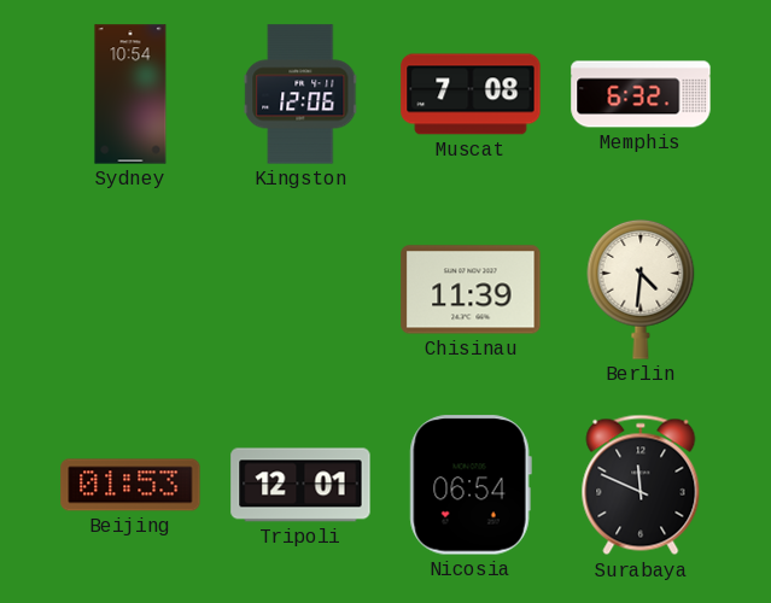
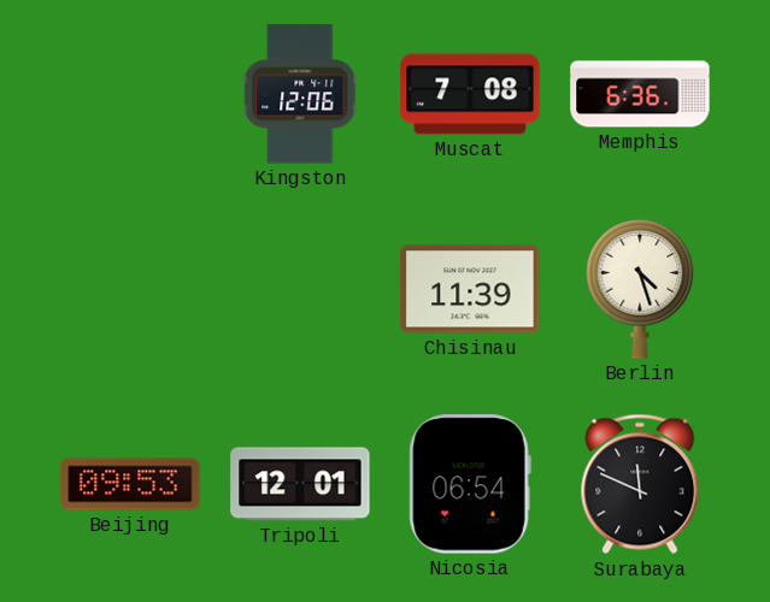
Sydney: 10:54 -> none
Memphis: 6:32 -> 6:36
Berlin: 4:31 -> 4:27
Beijing: 01:53 -> 09:53
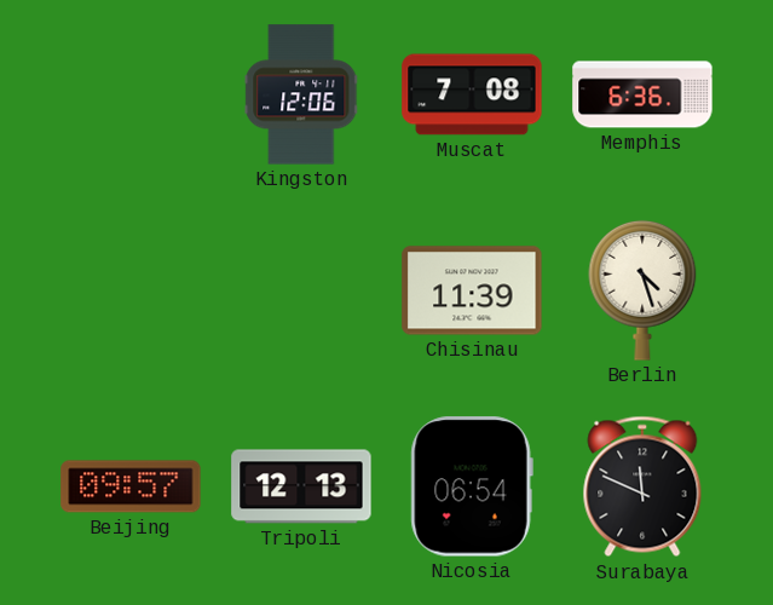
Beijing: 09:53 -> 09:57
Tripoli: 12:01 -> 12:13
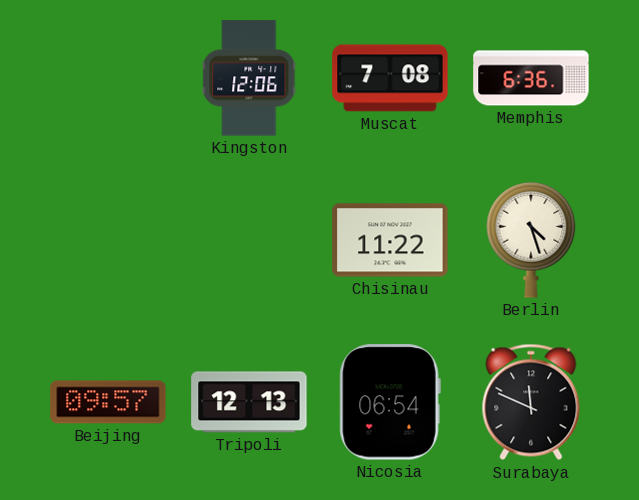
Chisinau: 11:39 -> 11:22
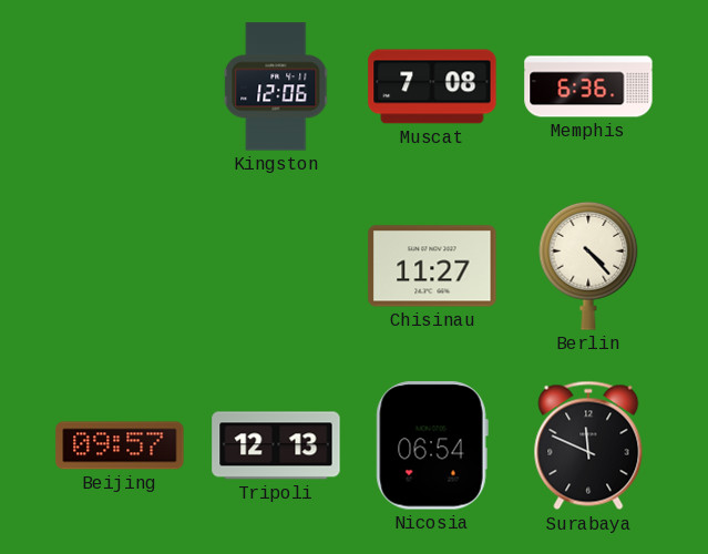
Chisinau: 11:22 -> 11:27
Berlin: 4:27 -> 4:23
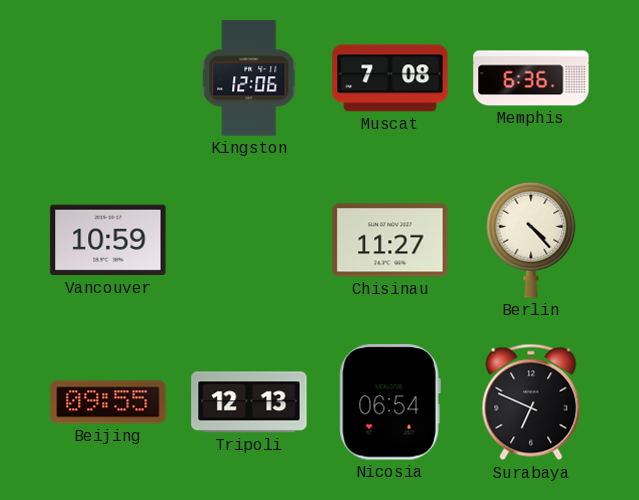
Vancouver: none -> 10:59
Beijing: 09:57 -> 09:55
Surabaya: 11:49 -> 6:49
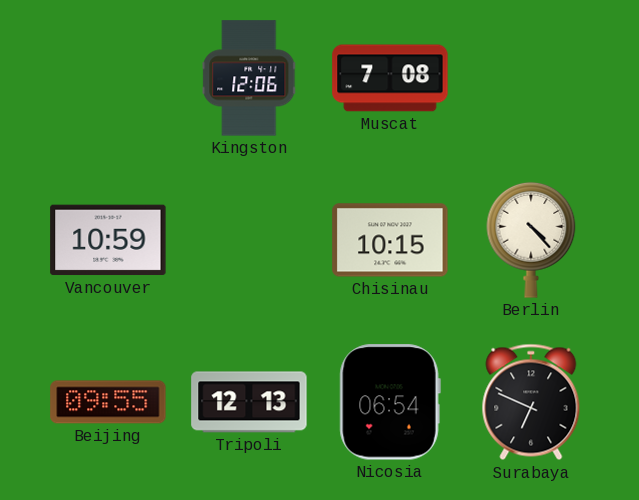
Memphis: 6:36 -> none
Chisinau: 11:27 -> 10:15
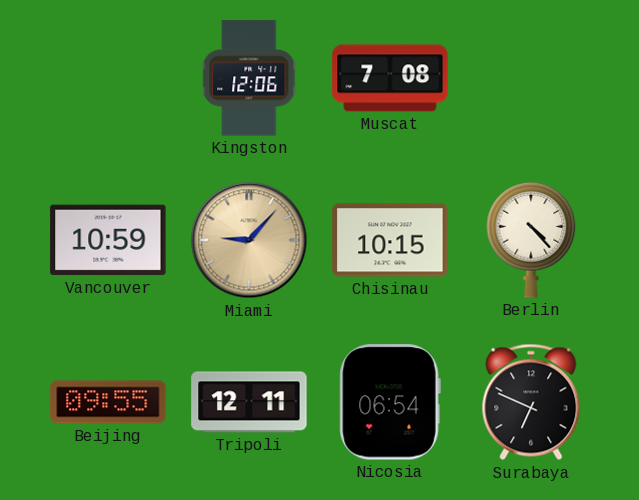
Miami: none -> 9:07
Tripoli: 12:13 -> 12:11
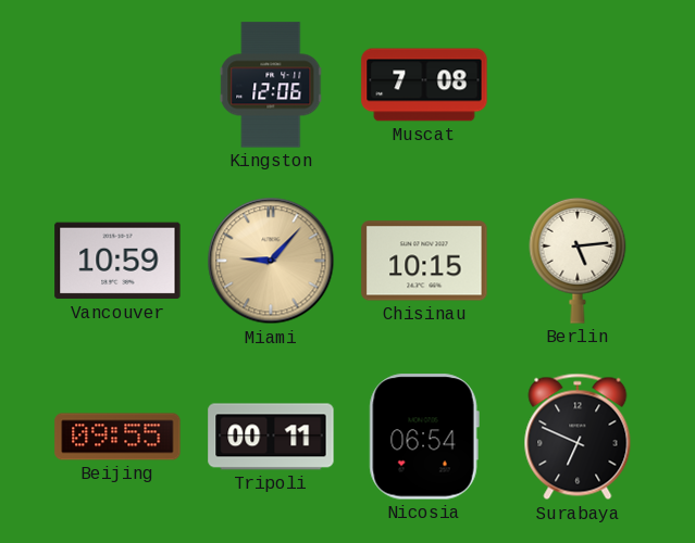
Berlin: 4:23 -> 5:14
Tripoli: 12:11 -> 00:11
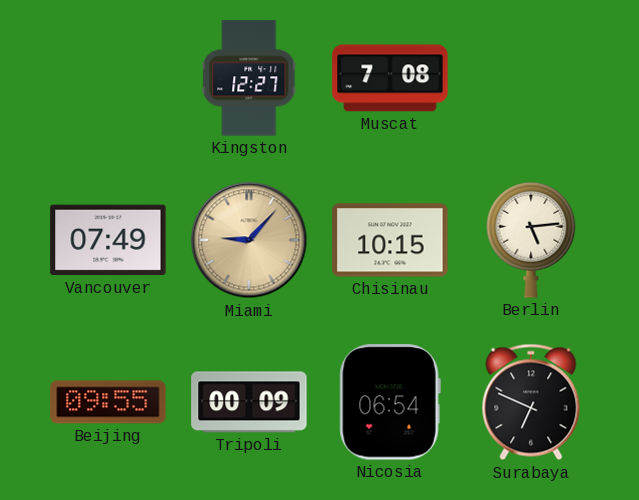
Kingston: 12:06 -> 12:27
Vancouver: 10:59 -> 07:49
Tripoli: 00:11 -> 00:09
